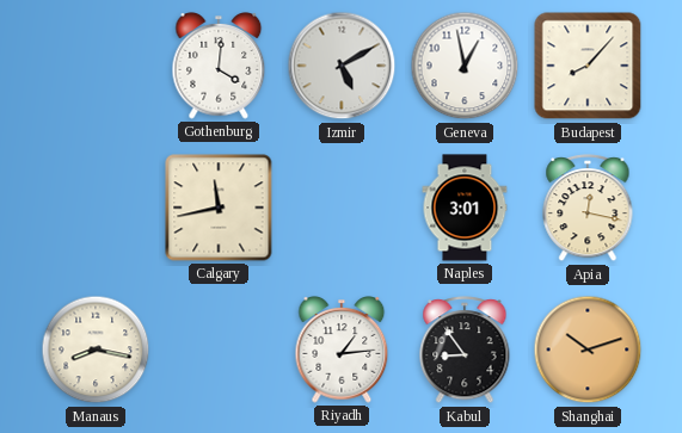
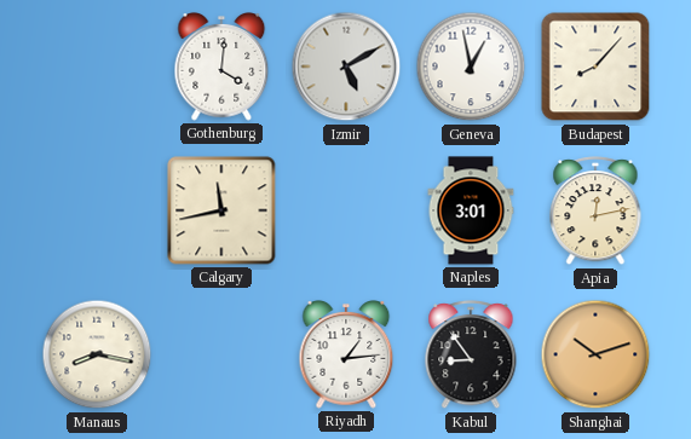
Apia: 12:17 -> 12:13
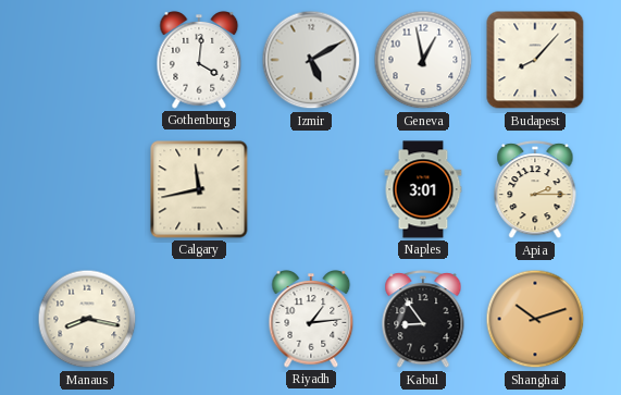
Apia: 12:13 -> 2:15
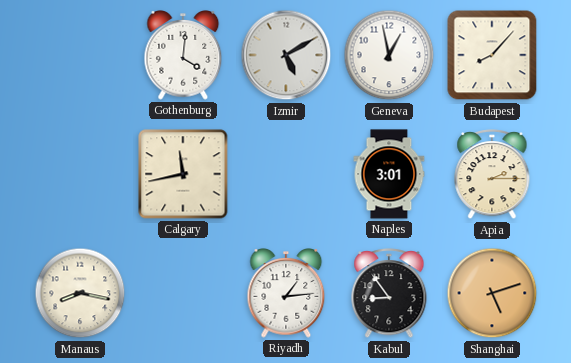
Shanghai: 10:12 -> 5:12
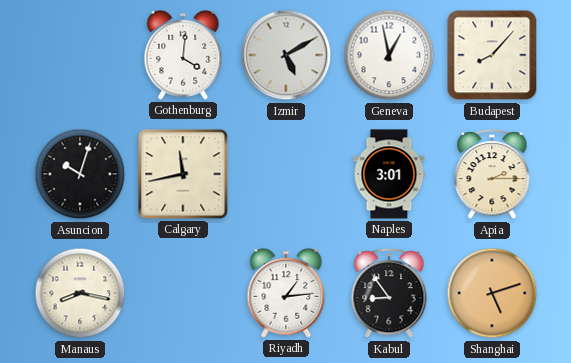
Asuncion: none -> 10:03
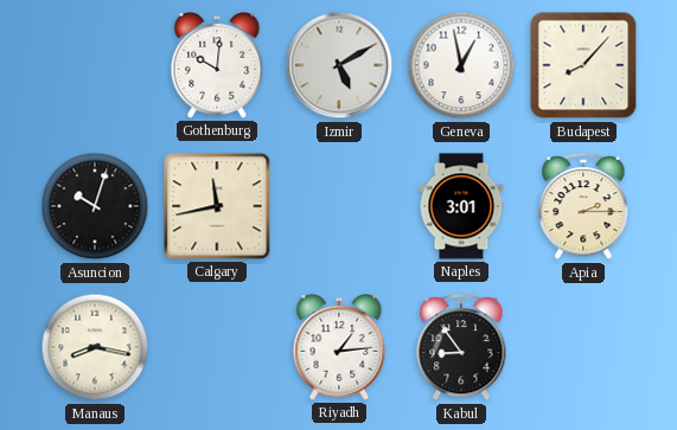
Gothenburg: 4:01 -> 10:01
Shanghai: 5:12 -> none
